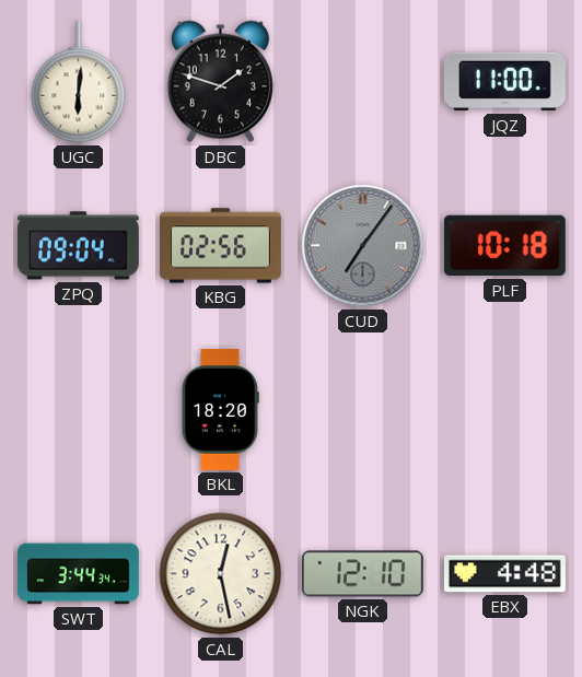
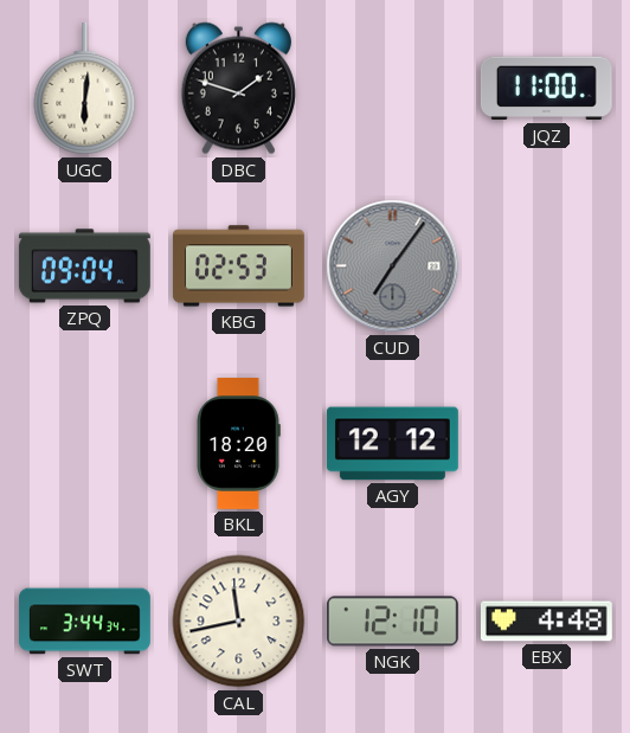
KBG: 02:56 -> 02:53
PLF: 10:18 -> none
AGY: none -> 12:12
CAL: 12:28 -> 11:43
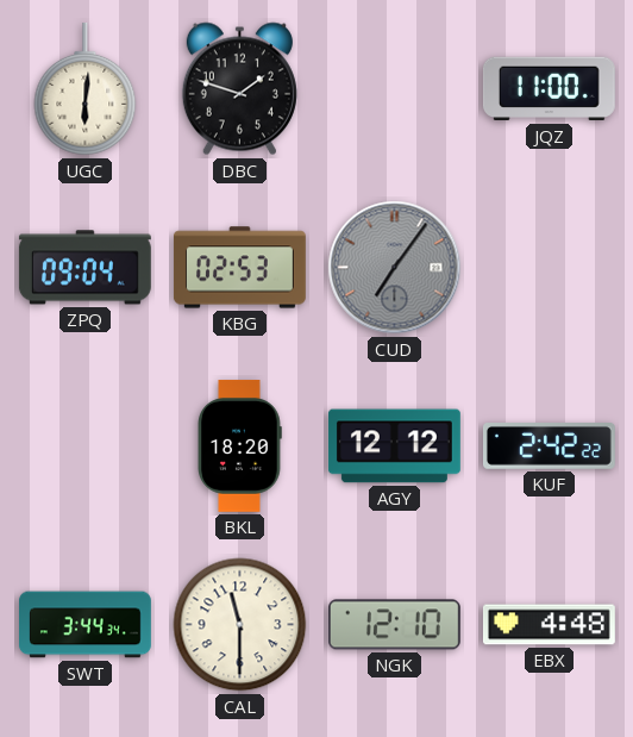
KUF: none -> 2:42
CAL: 11:43 -> 11:30
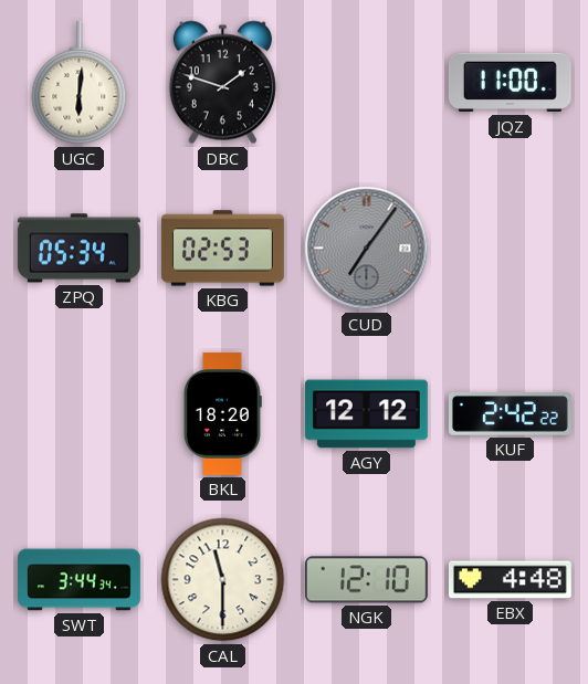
ZPQ: 09:04 -> 05:34
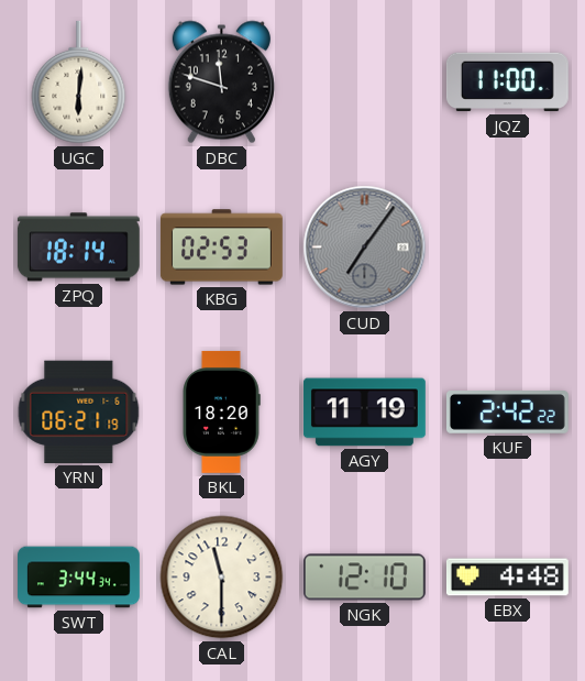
DBC: 1:48 -> 11:48
ZPQ: 05:34 -> 18:14
YRN: none -> 06:21
AGY: 12:12 -> 11:19
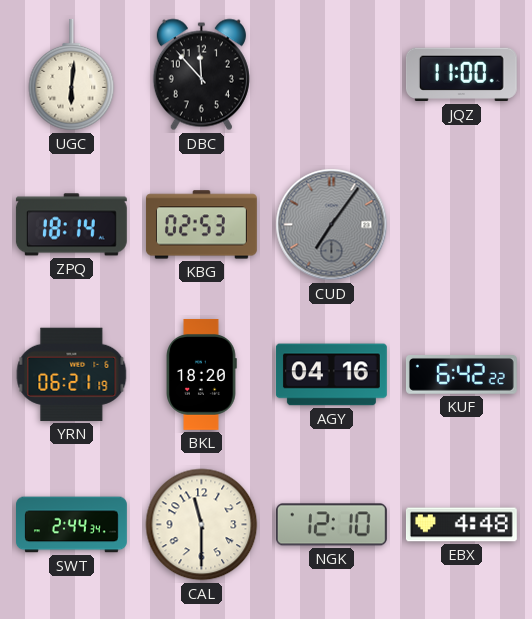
DBC: 11:48 -> 11:53
AGY: 11:19 -> 04:16
KUF: 2:42 -> 6:42
SWT: 3:44 -> 2:44
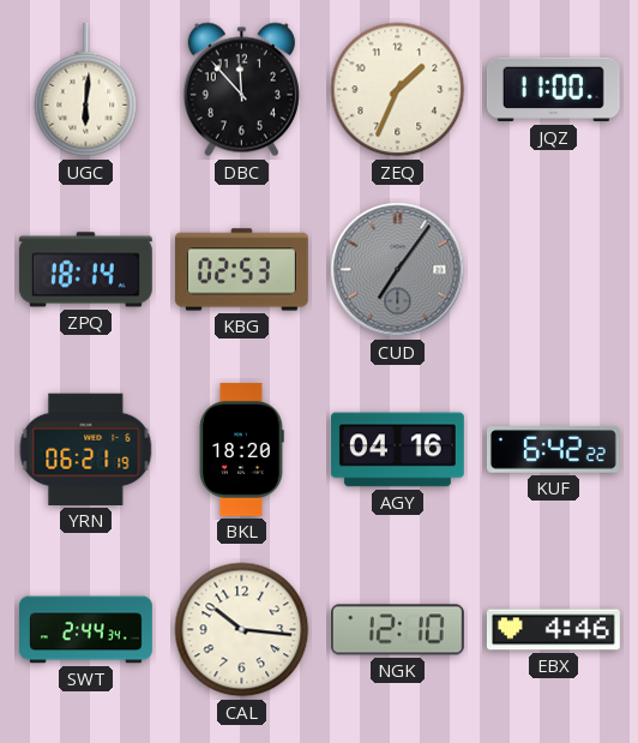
ZEQ: none -> 1:34
CAL: 11:30 -> 10:16
EBX: 4:48 -> 4:46
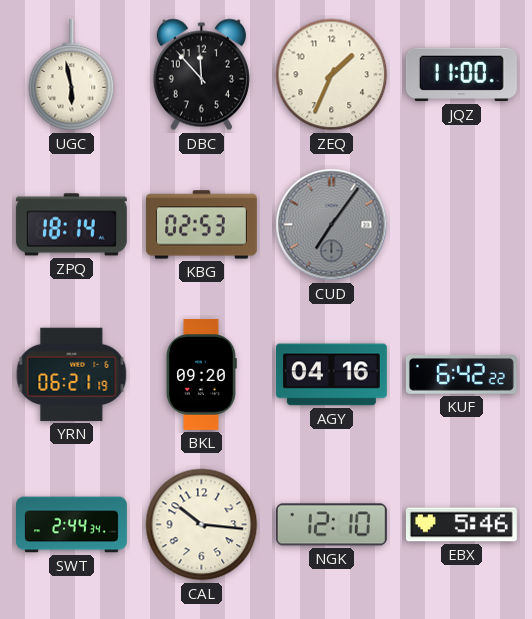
UGC: 6:01 -> 5:58
BKL: 18:20 -> 09:20
EBX: 4:46 -> 5:46
